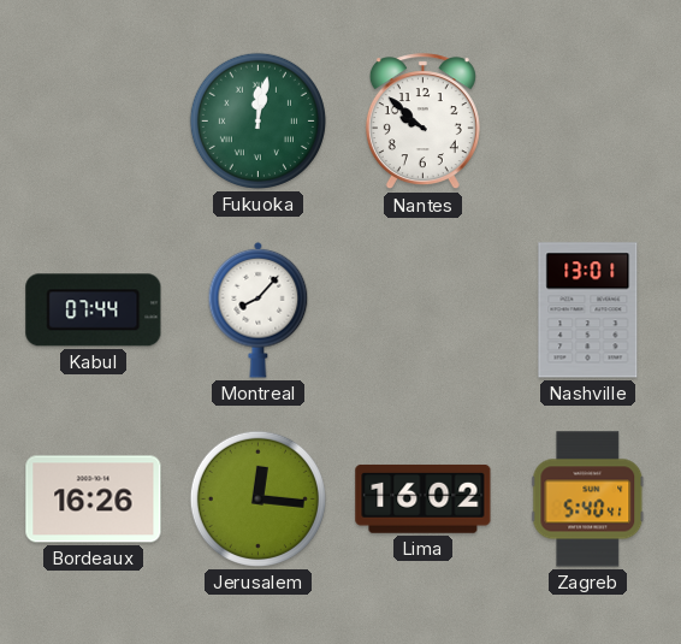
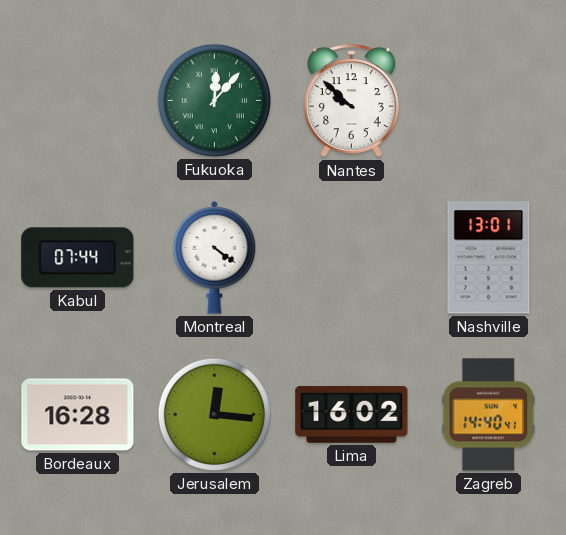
Fukuoka: 12:02 -> 12:07
Montreal: 8:07 -> 4:21
Bordeaux: 16:26 -> 16:28
Zagreb: 5:40 -> 14:40
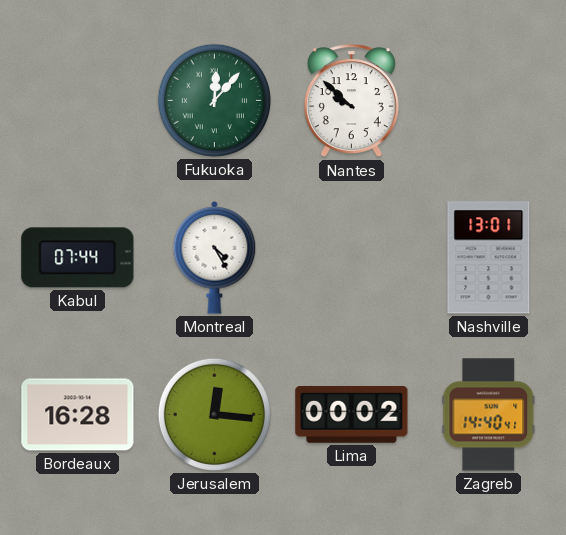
Montreal: 4:21 -> 4:25
Lima: 16:02 -> 00:02
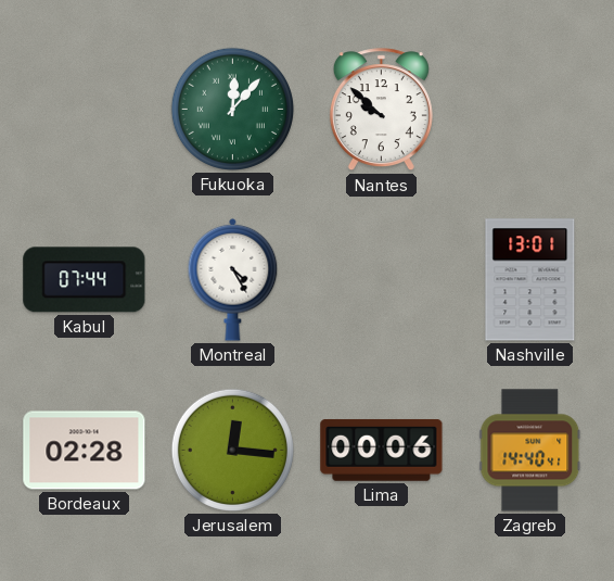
Bordeaux: 16:28 -> 02:28
Lima: 00:02 -> 00:06
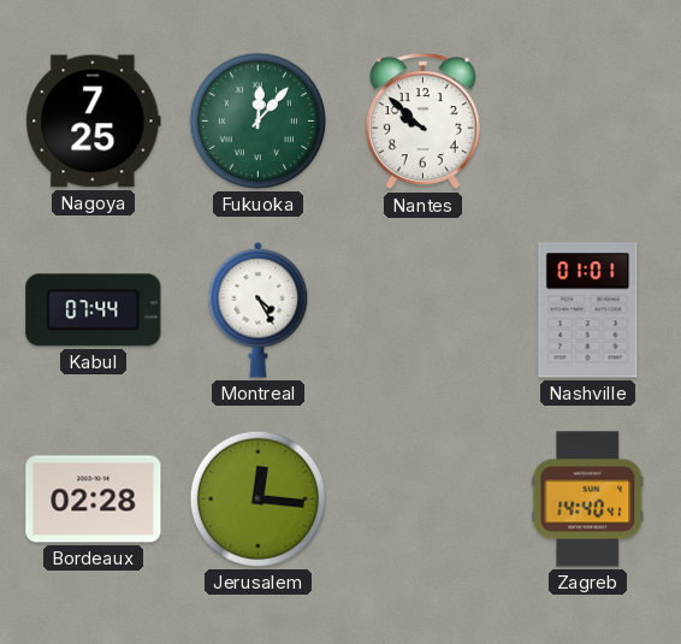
Nagoya: none -> 7:25
Nashville: 13:01 -> 01:01
Lima: 00:06 -> none
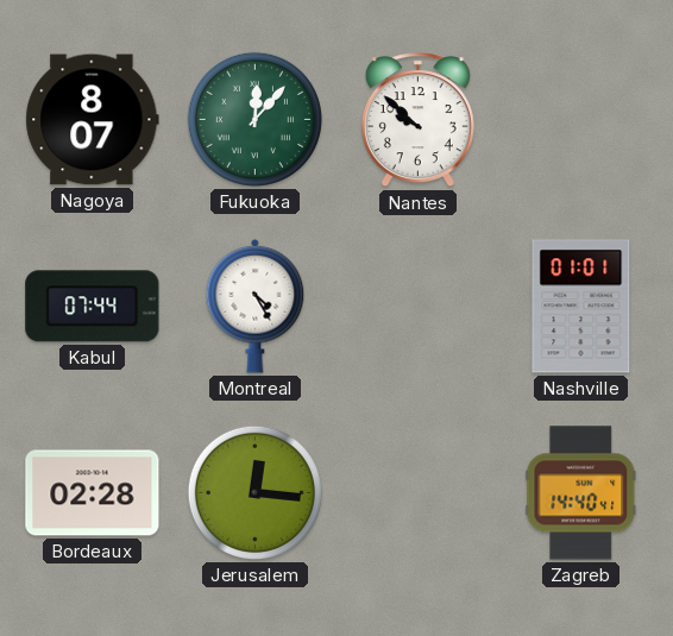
Nagoya: 7:25 -> 8:07
